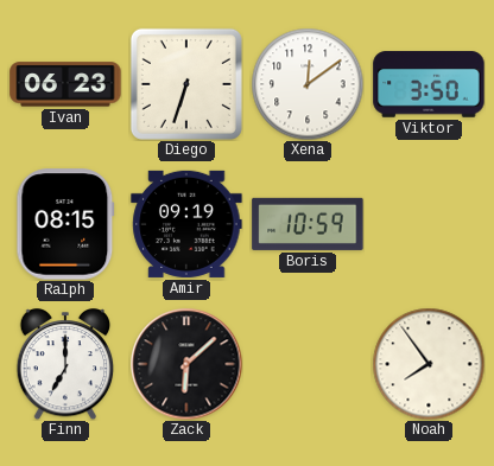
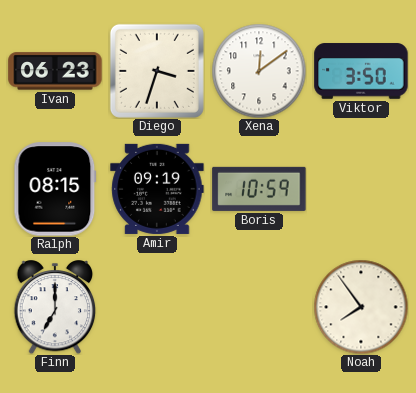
Diego: 6:33 -> 3:33
Zack: 6:08 -> none
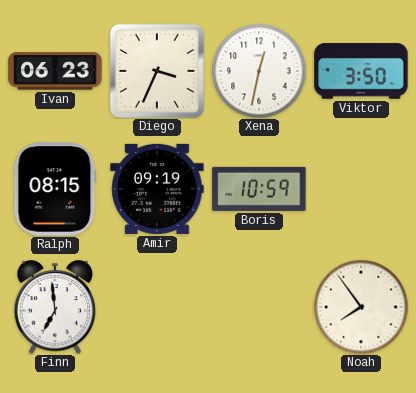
Diego: 3:33 -> 3:34
Xena: 12:09 -> 12:32
Finn: 7:00 -> 6:59
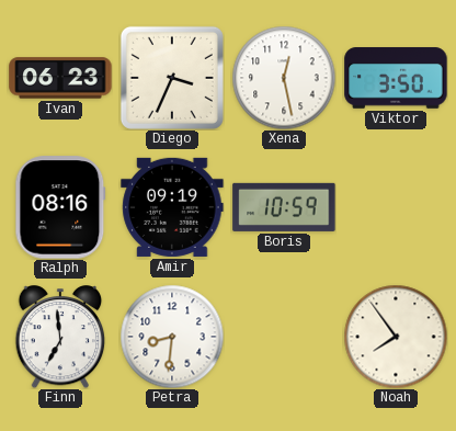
Xena: 12:32 -> 12:28
Ralph: 08:15 -> 08:16
Petra: none -> 8:31
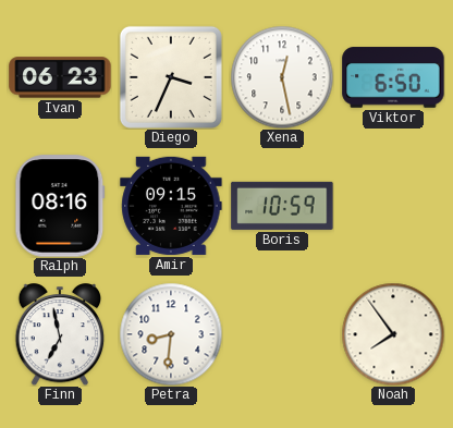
Viktor: 3:50 -> 6:50
Amir: 09:19 -> 09:15
Finn: 6:59 -> 6:58
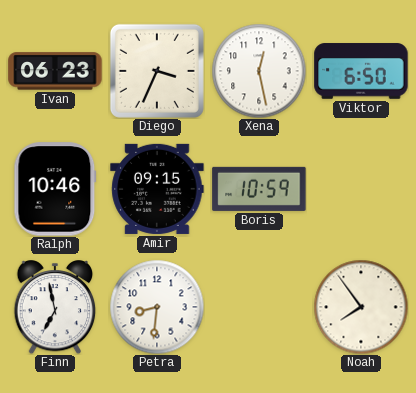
Ralph: 08:16 -> 10:46
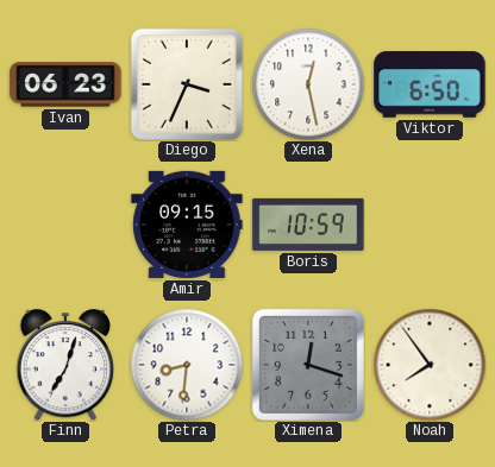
Ralph: 10:46 -> none
Finn: 6:58 -> 7:03
Ximena: none -> 12:18
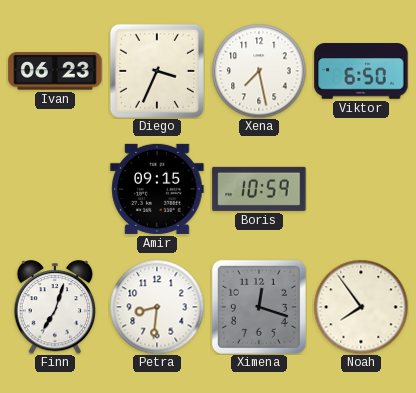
Xena: 12:28 -> 7:28
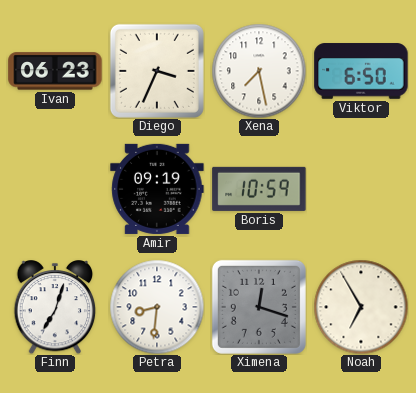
Amir: 09:15 -> 09:19
Noah: 7:54 -> 6:55
